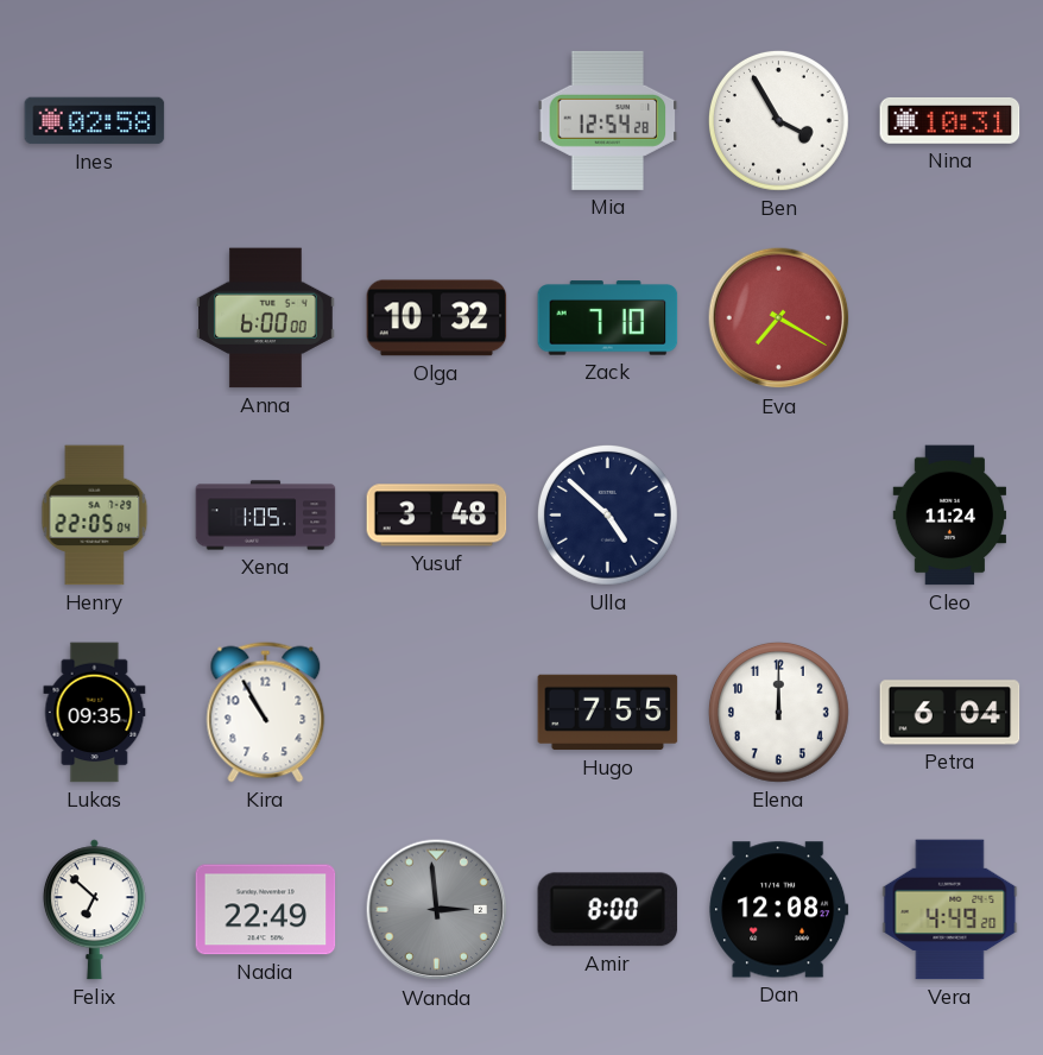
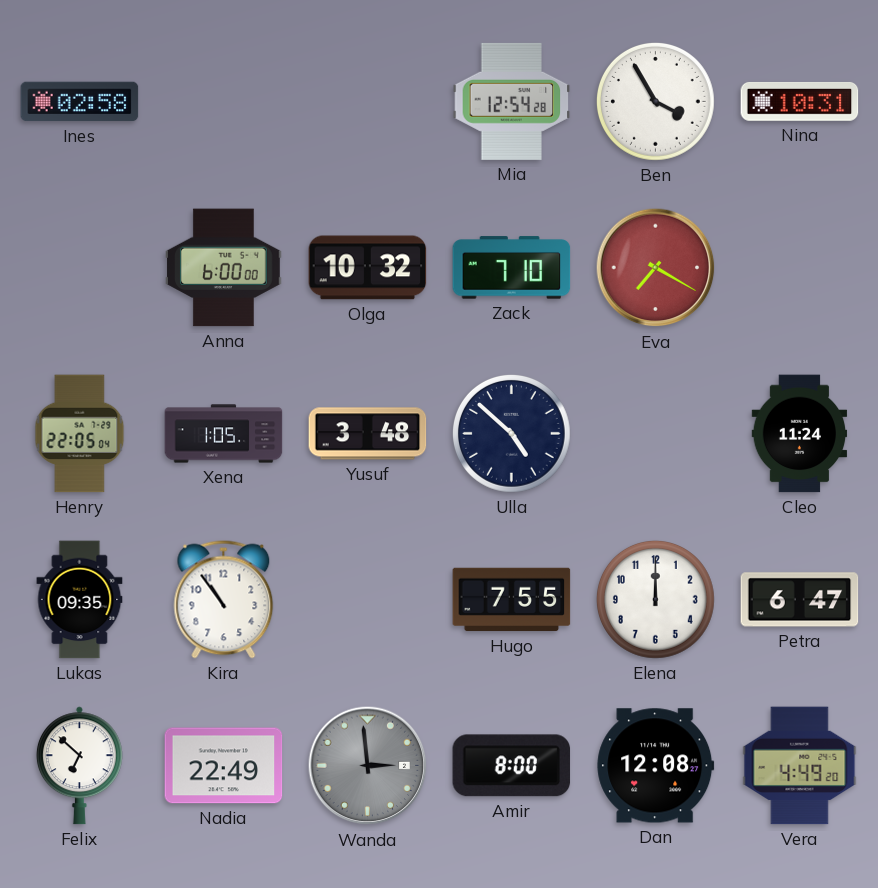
Kira: 10:55 -> 10:54
Petra: 6:04 -> 6:47
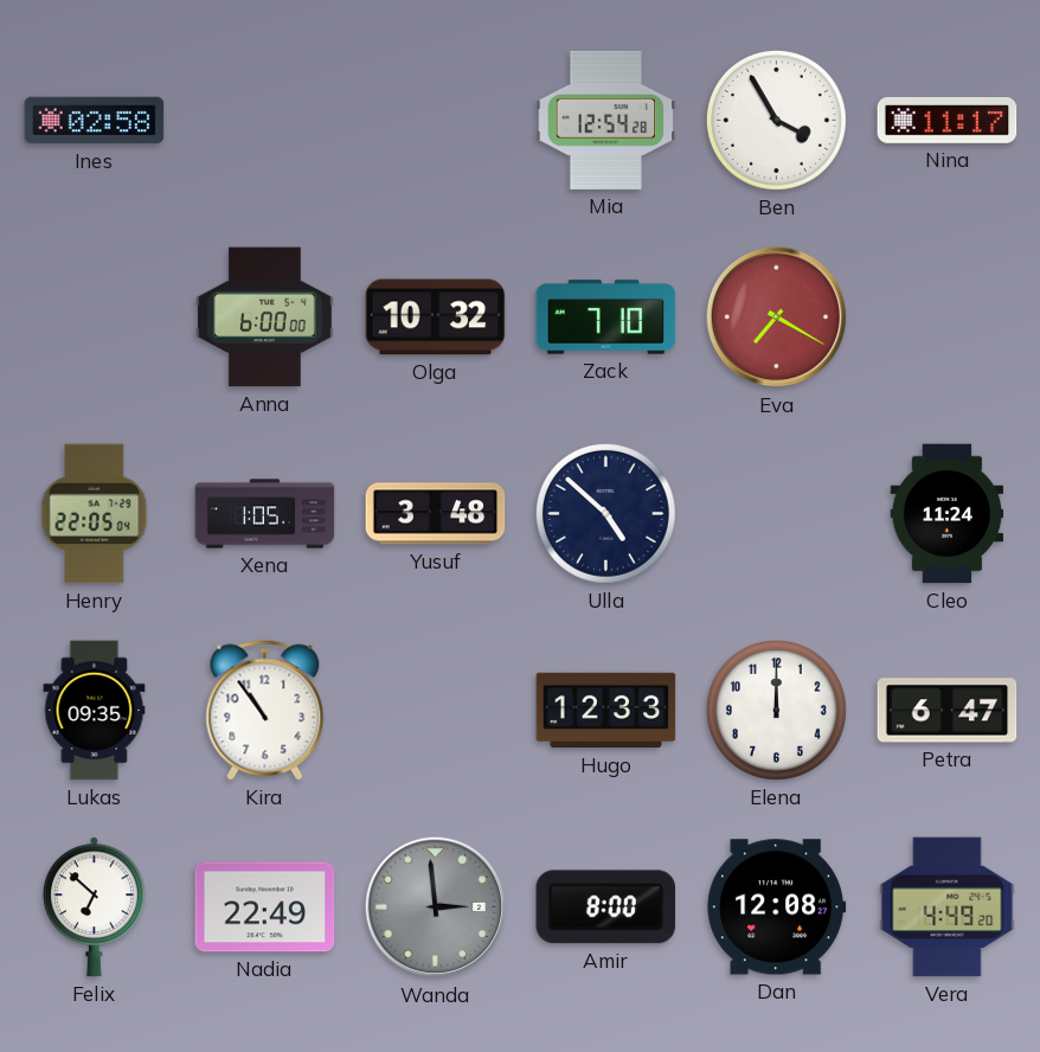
Nina: 10:31 -> 11:17
Hugo: 7:55 -> 12:33
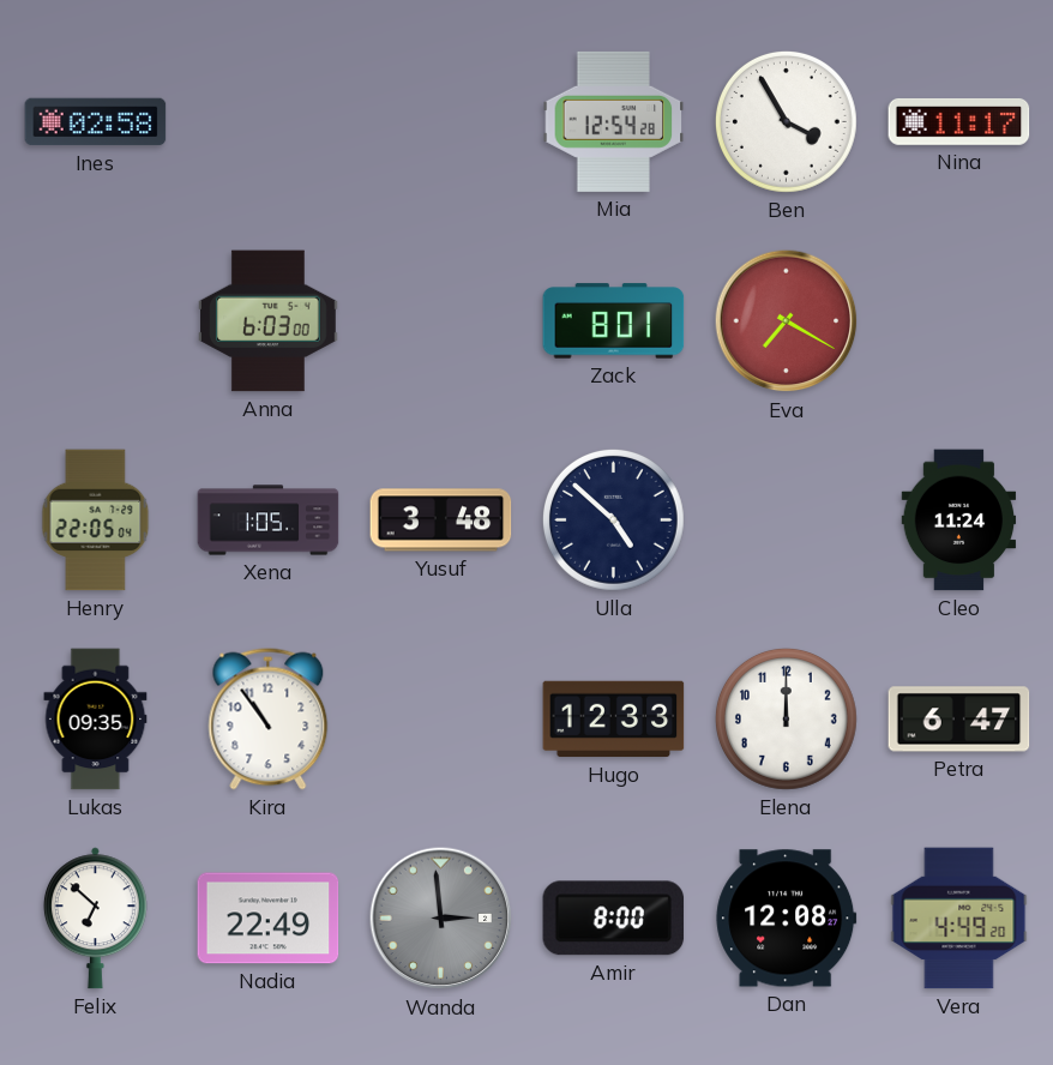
Anna: 6:00 -> 6:03
Olga: 10:32 -> none
Zack: 7:10 -> 8:01
